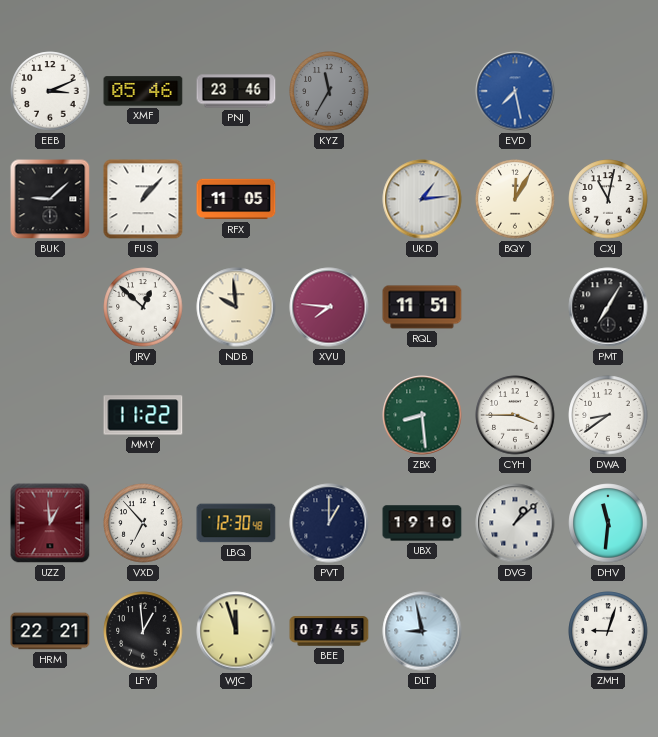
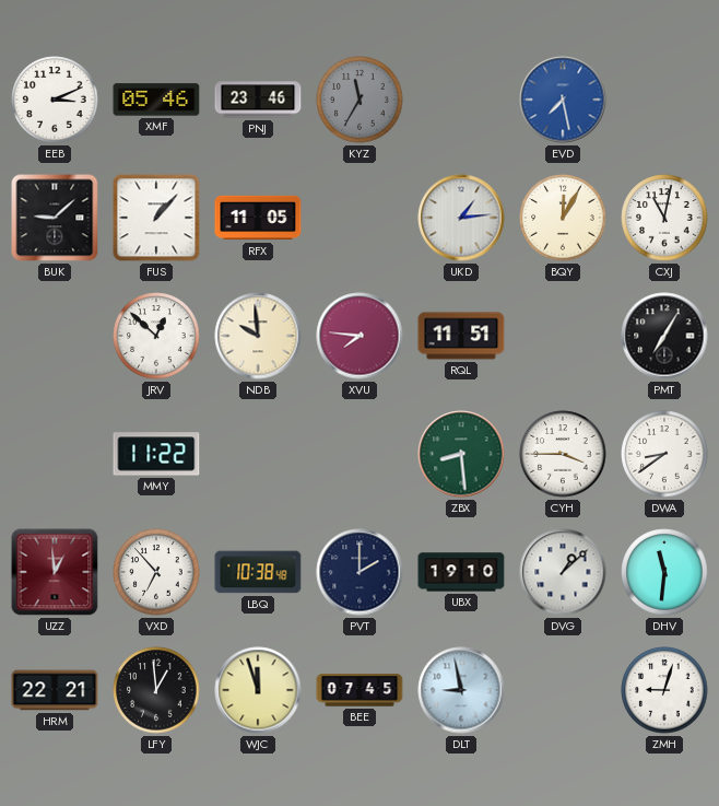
LBQ: 12:30 -> 10:38
PVT: 1:00 -> 2:00
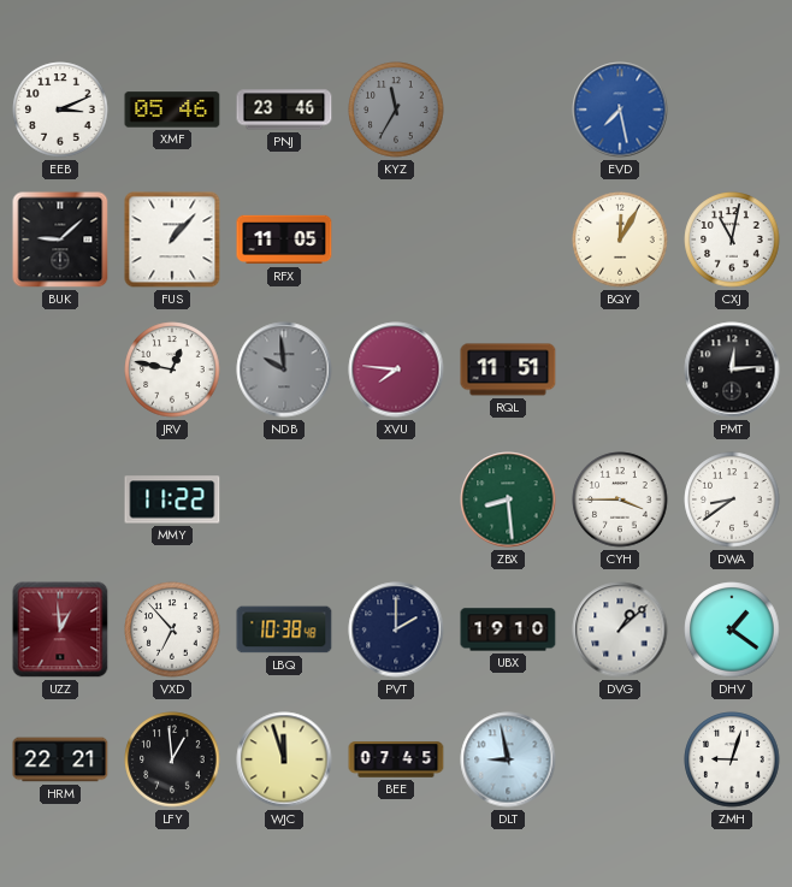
UKD: 1:14 -> none
JRV: 12:52 -> 12:47
NDB dial: cream -> grey
PMT: 7:05 -> 12:14
DHV: 11:31 -> 1:21
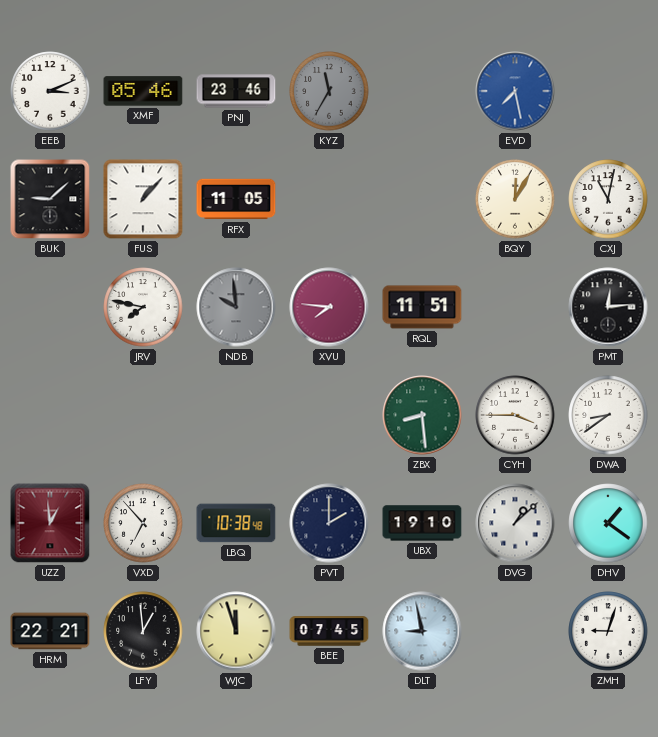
JRV: 12:47 -> 7:47
MMY: 11:22 -> none
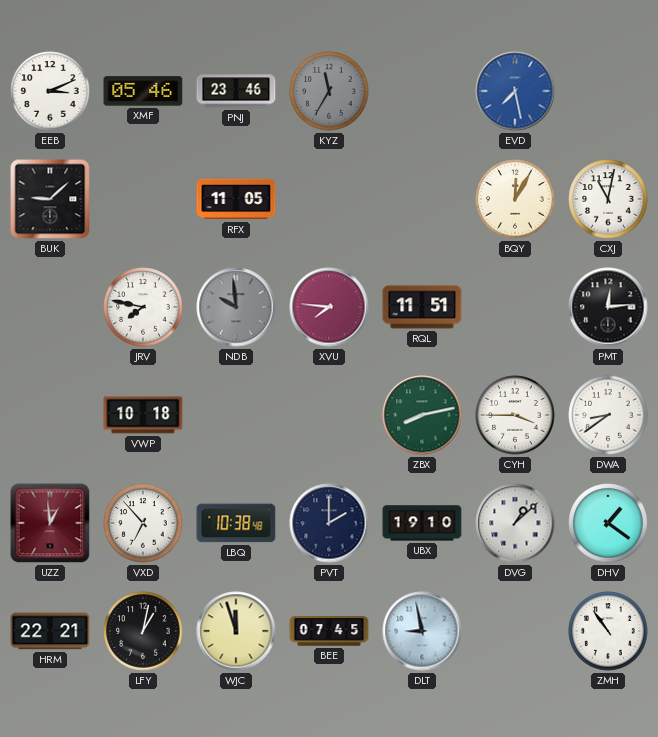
FUS: 1:07 -> none
VWP: none -> 10:18
ZBX: 8:29 -> 8:13
LFY: 12:59 -> 1:02
ZMH: 9:03 -> 10:54
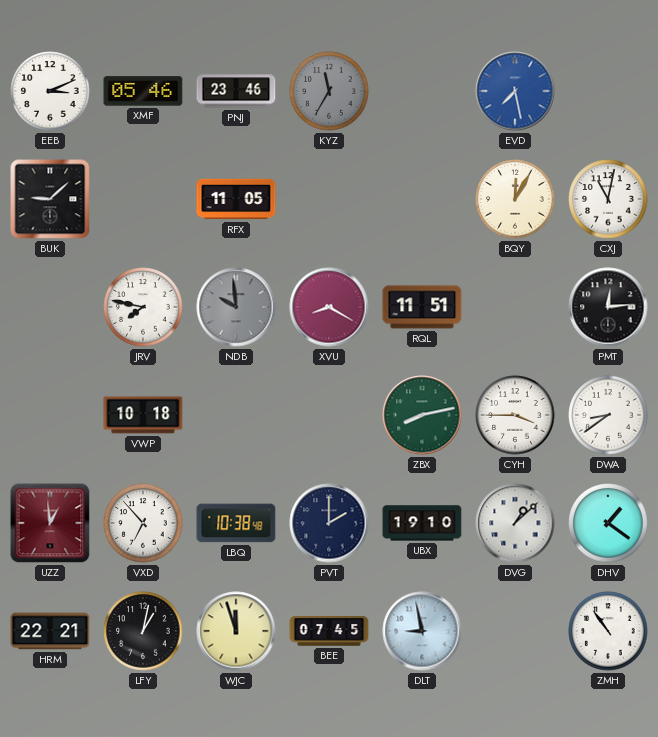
XVU: 7:46 -> 8:20
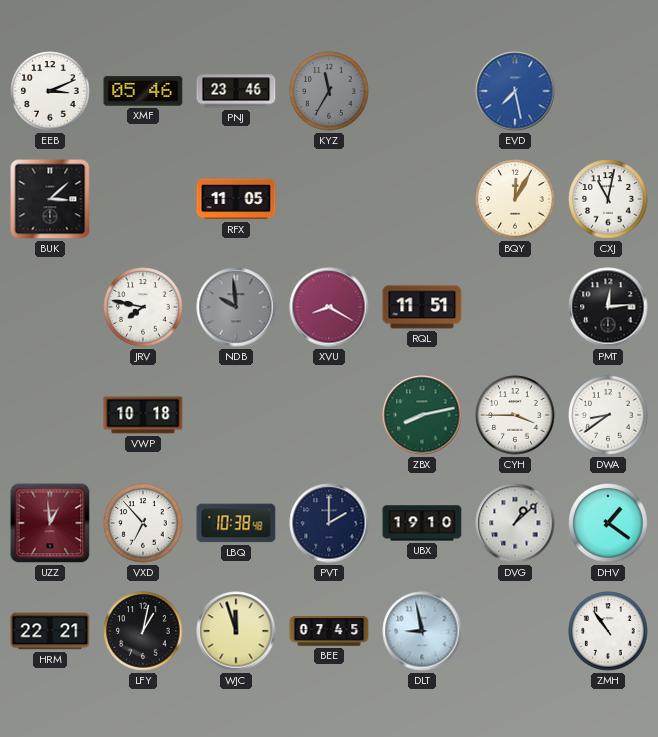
BUK: 9:08 -> 3:08
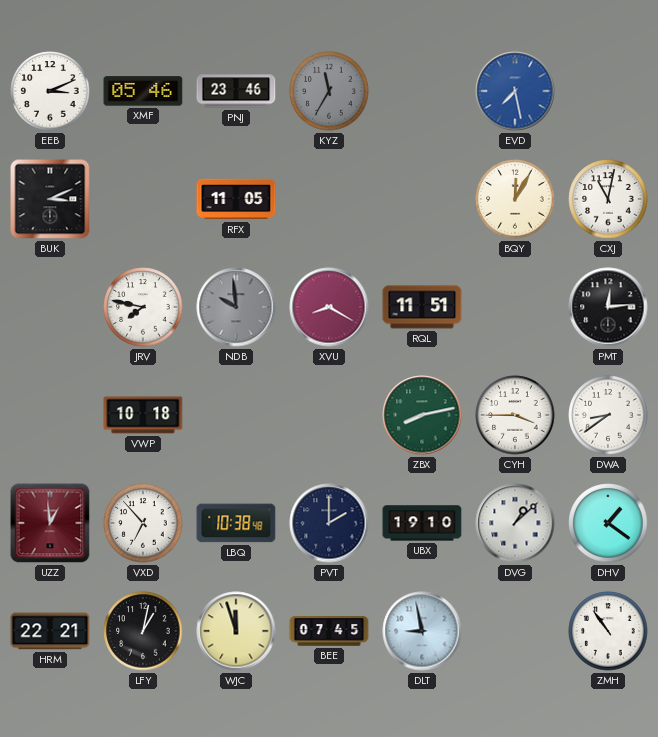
BUK: 3:08 -> 3:11
